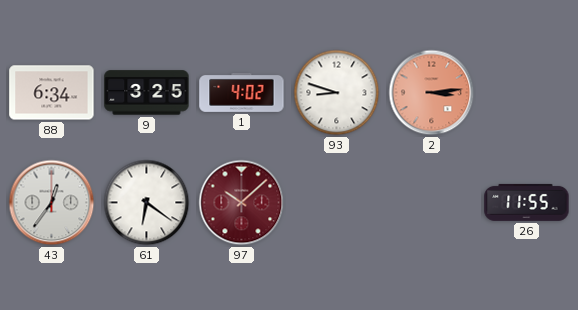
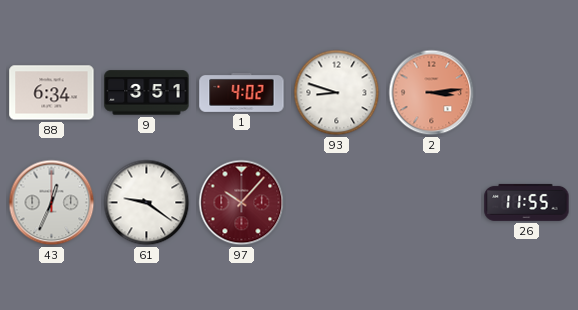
9: 3:25 -> 3:51
43: 12:36 -> 12:34
61: 6:21 -> 9:21
97: 10:08 -> 10:07
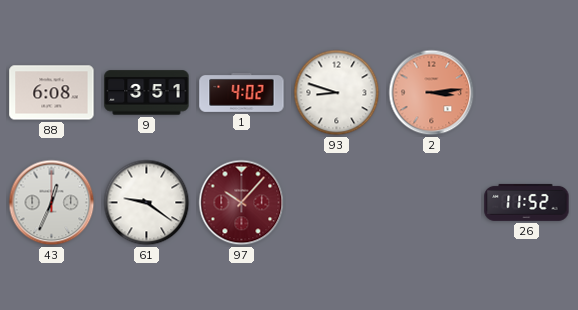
88: 6:34 -> 6:08
26: 11:55 -> 11:52
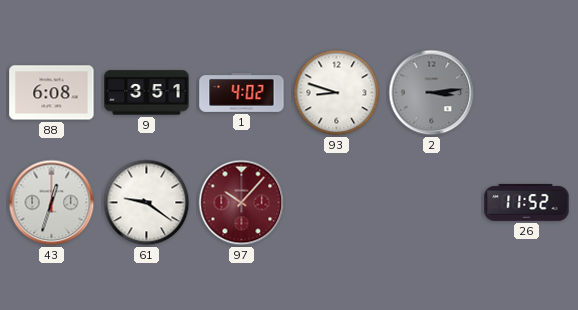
2 dial: salmon -> grey
43: 12:34 -> 12:33
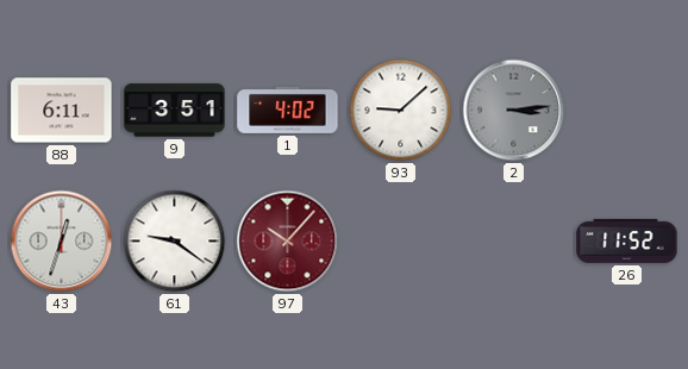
88: 6:08 -> 6:11
93: 8:48 -> 9:08
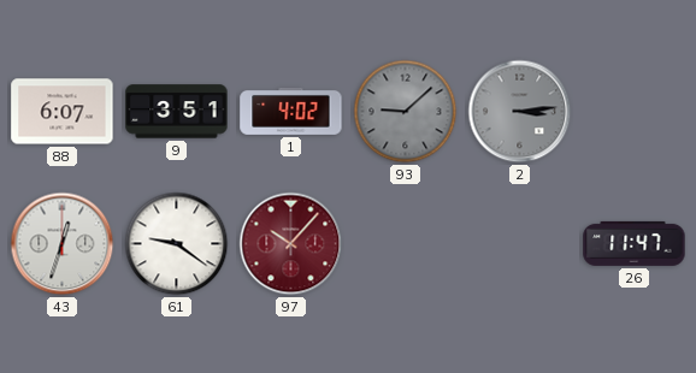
88: 6:11 -> 6:07
93 dial: white -> grey
26: 11:52 -> 11:47
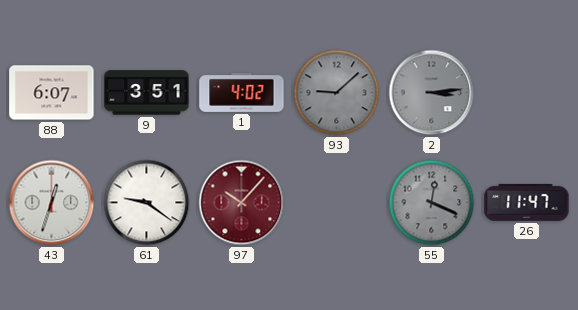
55: none -> 12:19
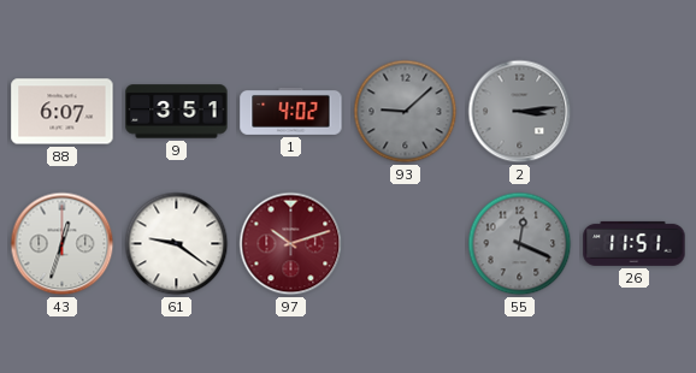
97: 10:07 -> 10:12
26: 11:47 -> 11:51
